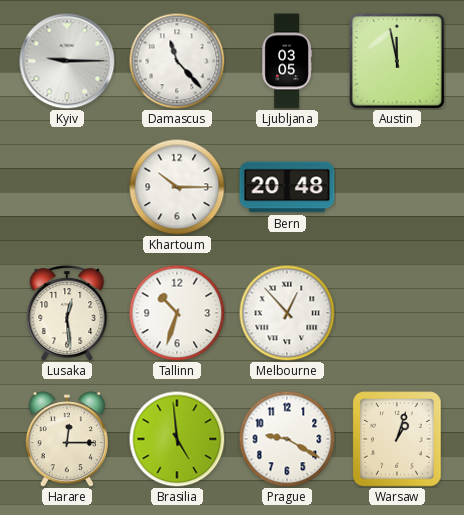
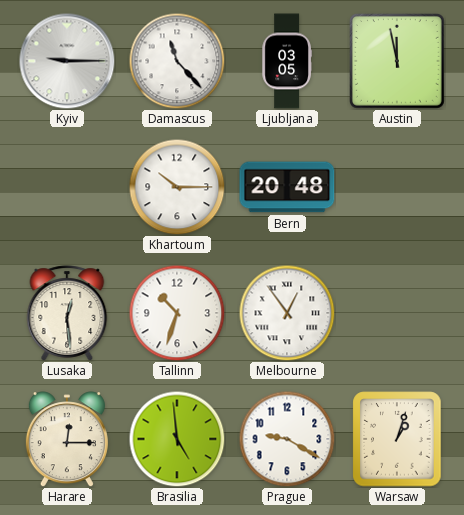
Melbourne: 12:53 -> 12:54
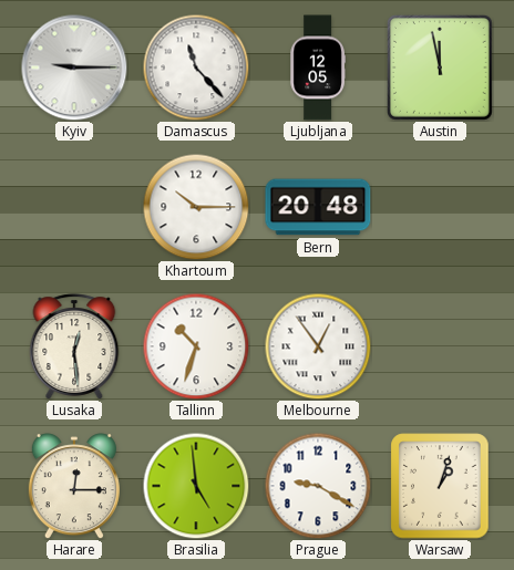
Ljubljana: 03:05 -> 12:05
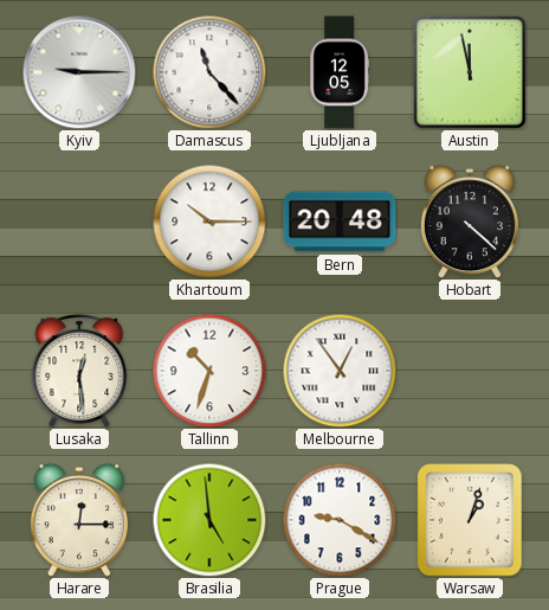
Hobart: none -> 4:22
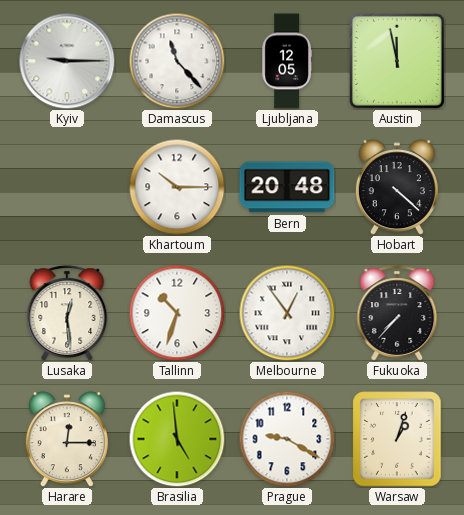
Fukuoka: none -> 7:37
